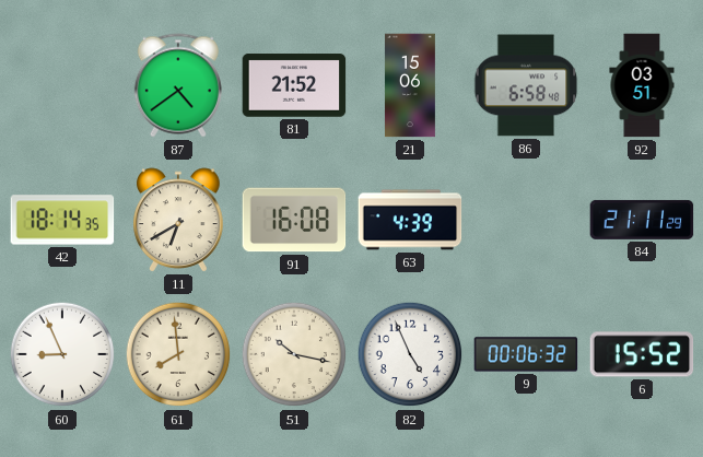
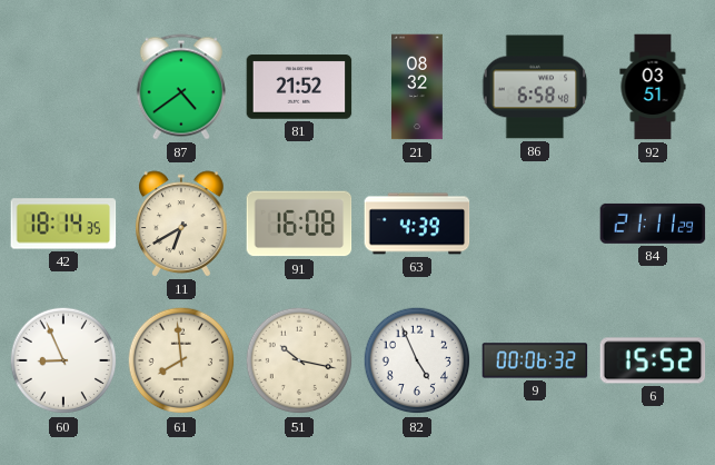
21: 15:06 -> 08:32
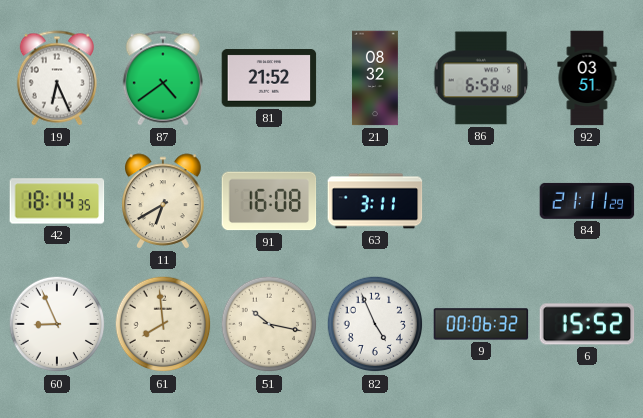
19: none -> 6:26
63: 4:39 -> 3:11
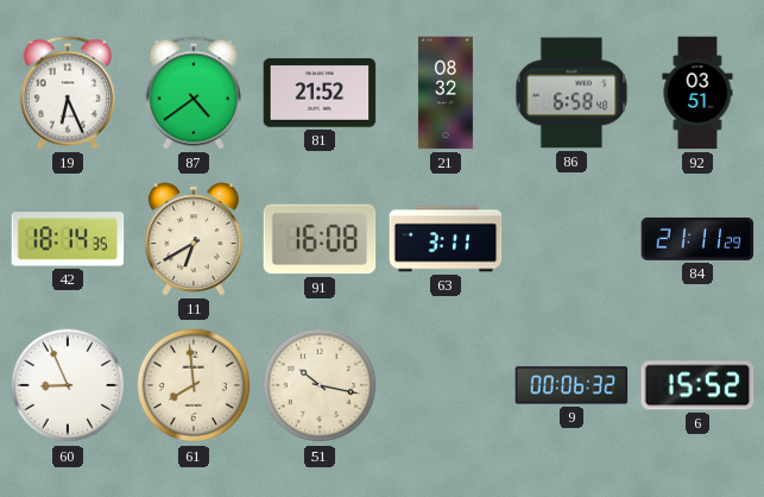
82: 4:56 -> none
